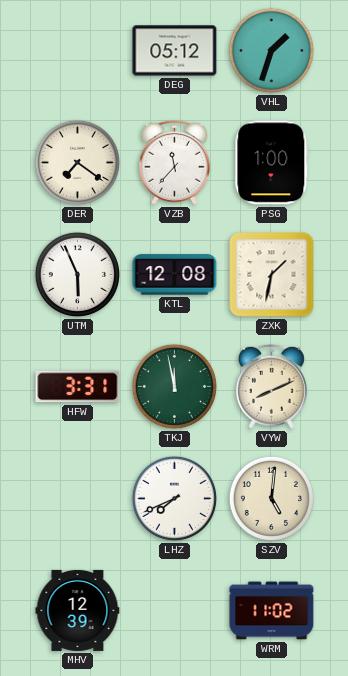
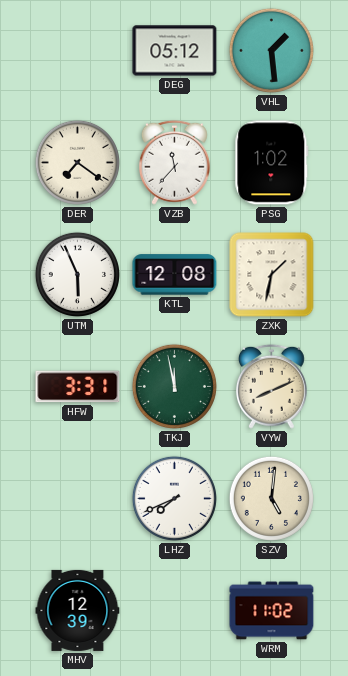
VHL: 1:33 -> 1:29
PSG: 1:00 -> 1:02
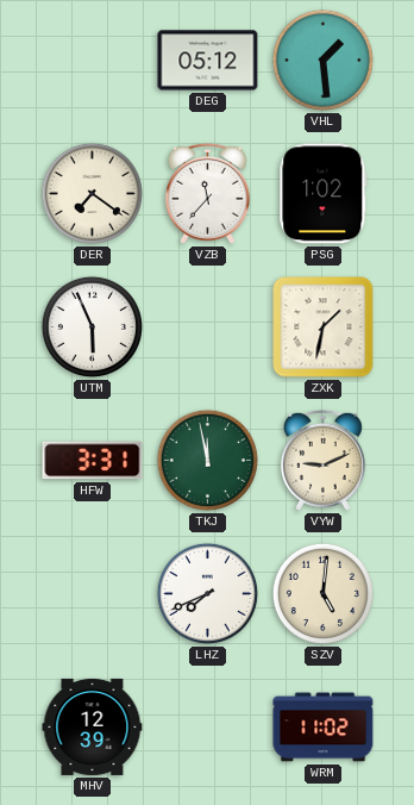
KTL: 12:08 -> none
VYW: 8:11 -> 9:11
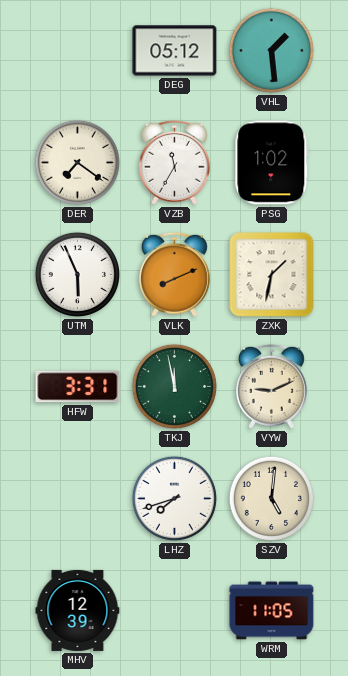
VZB: 11:37 -> 11:35
VLK: none -> 8:11
LHZ: 7:41 -> 7:42
WRM: 11:02 -> 11:05
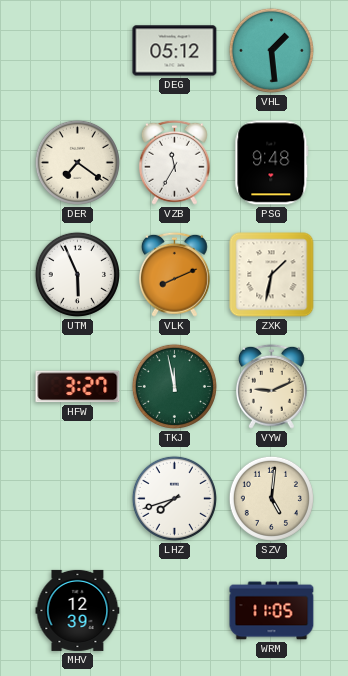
PSG: 1:02 -> 9:48
HFW: 3:31 -> 3:27
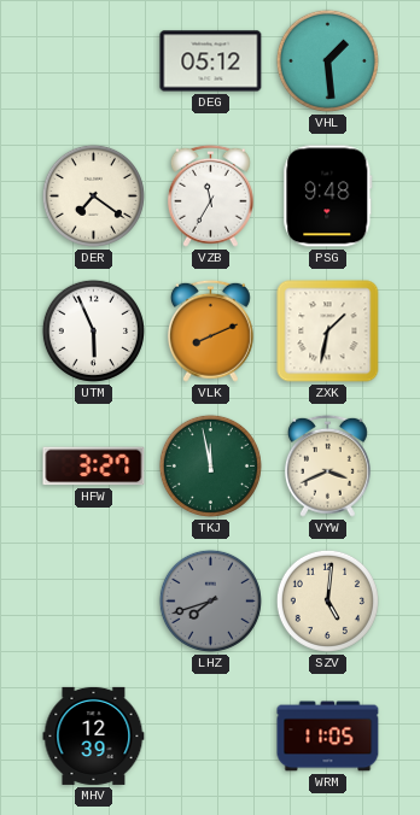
VYW: 9:11 -> 3:41
LHZ dial: white -> grey
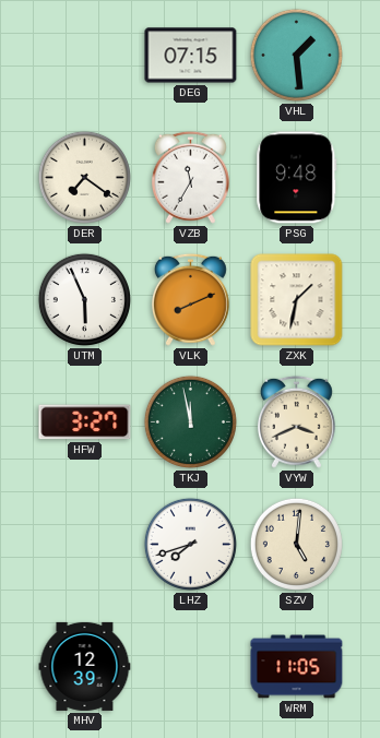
DEG: 05:12 -> 07:15
LHZ dial: grey -> white
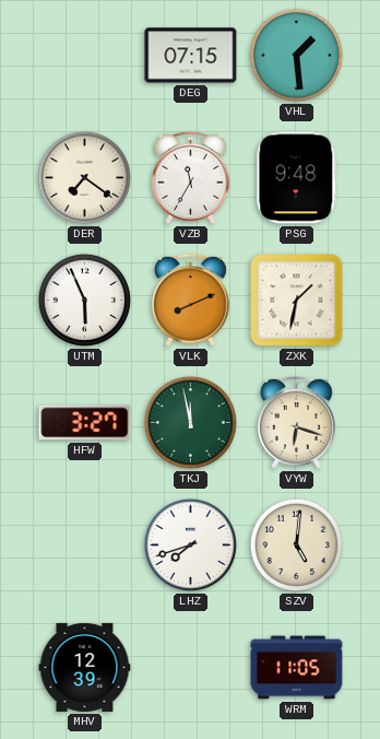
VYW: 3:41 -> 6:18
